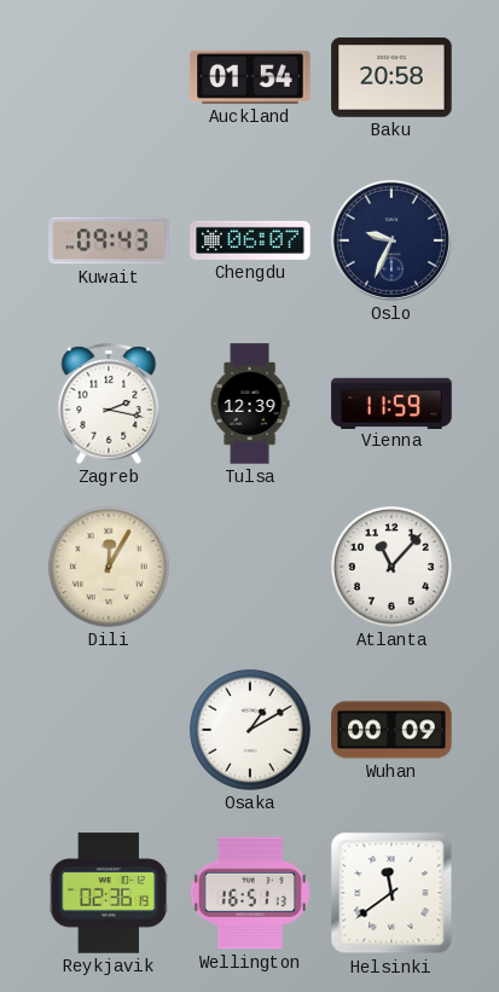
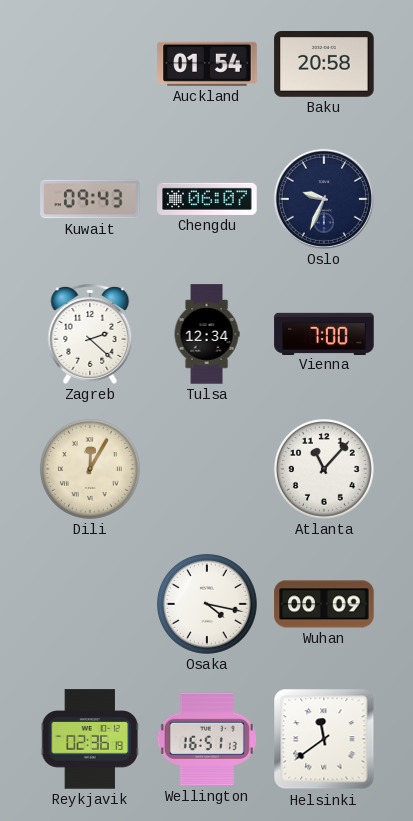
Zagreb: 2:17 -> 2:22
Tulsa: 12:39 -> 12:34
Vienna: 11:59 -> 7:00
Osaka: 1:10 -> 4:17
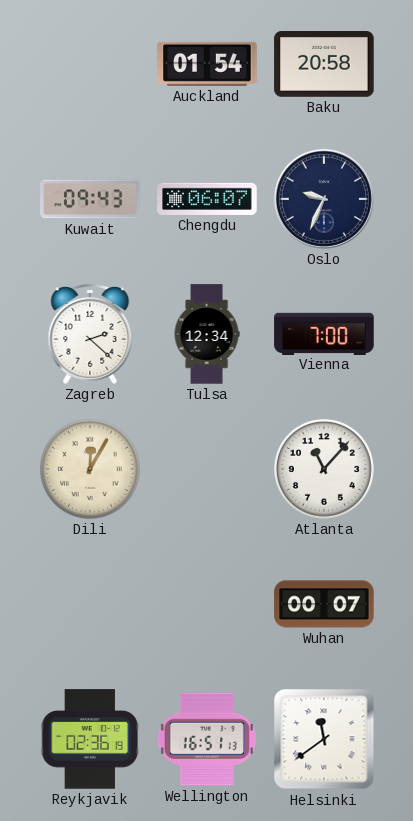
Osaka: 4:17 -> none
Wuhan: 00:09 -> 00:07
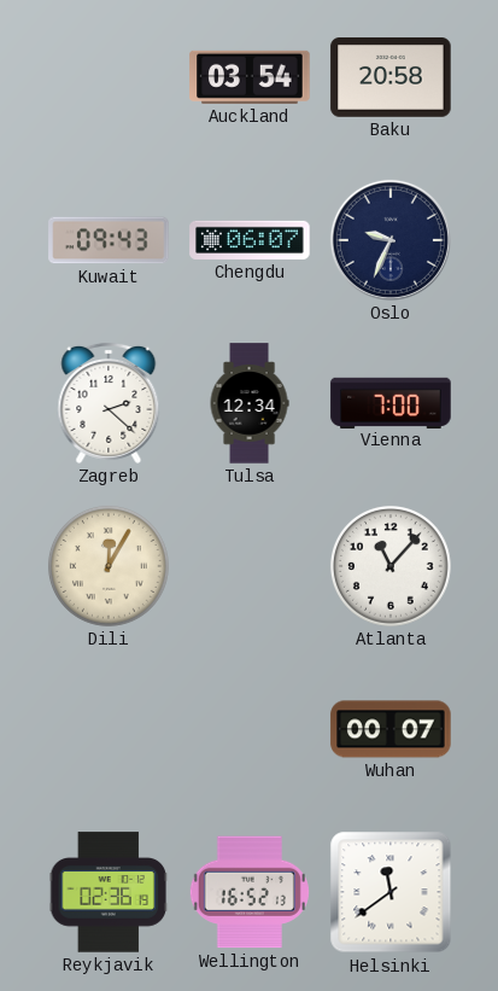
Auckland: 01:54 -> 03:54
Wellington: 16:51 -> 16:52
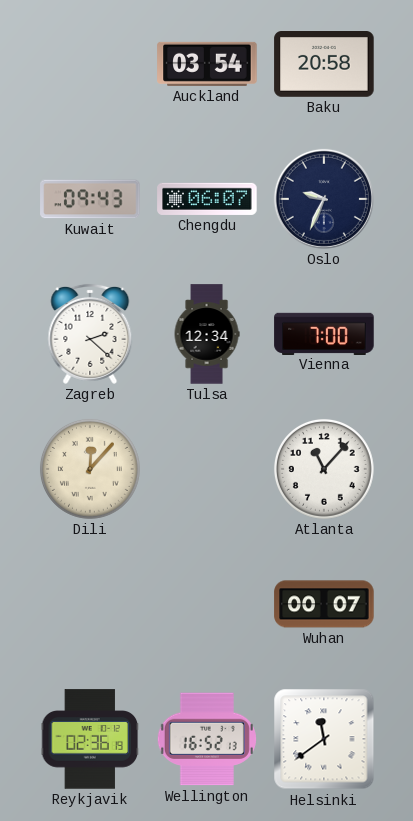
Dili: 12:05 -> 12:07
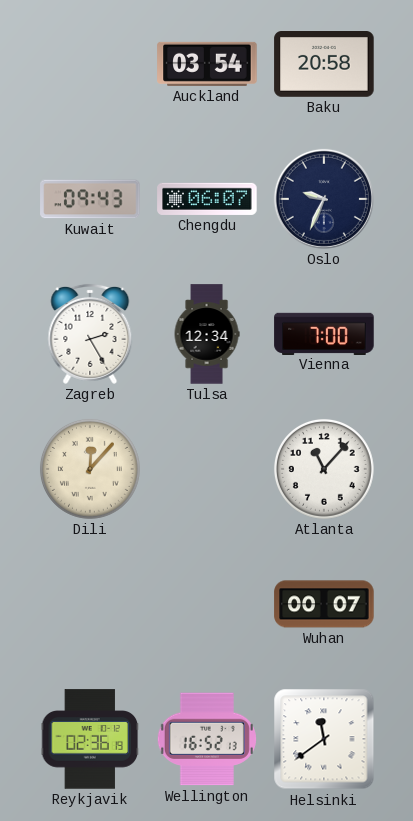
Zagreb: 2:22 -> 2:25
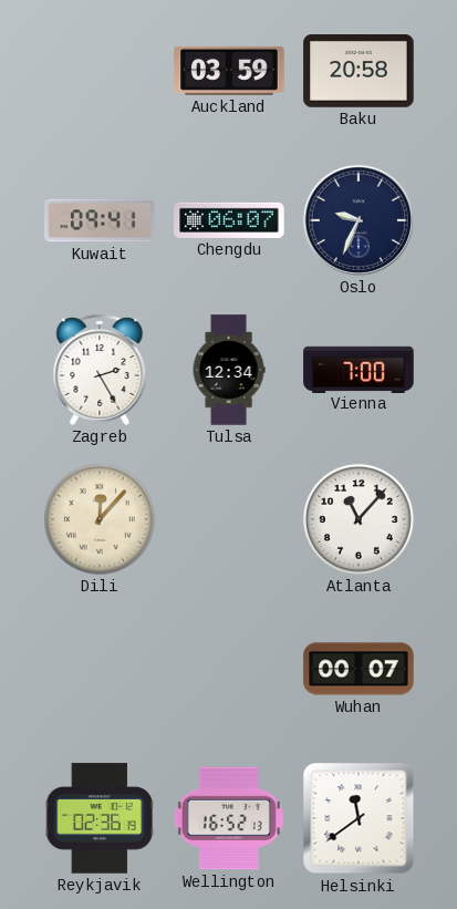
Auckland: 03:54 -> 03:59
Kuwait: 09:43 -> 09:41
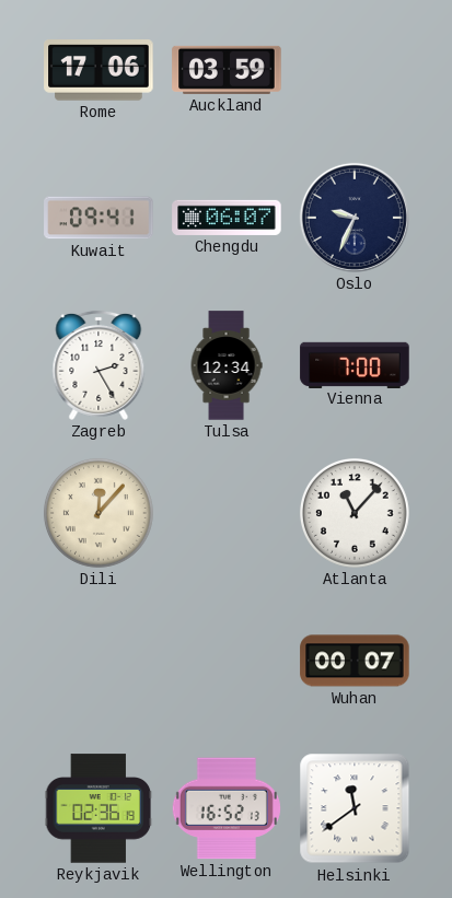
Rome: none -> 17:06
Baku: 20:58 -> none
